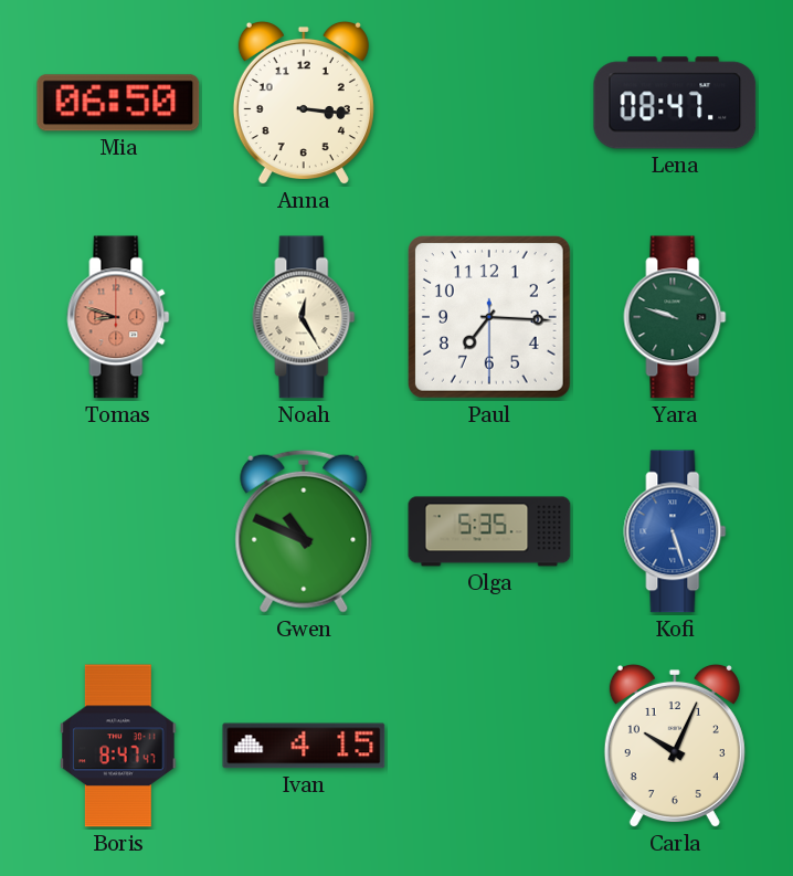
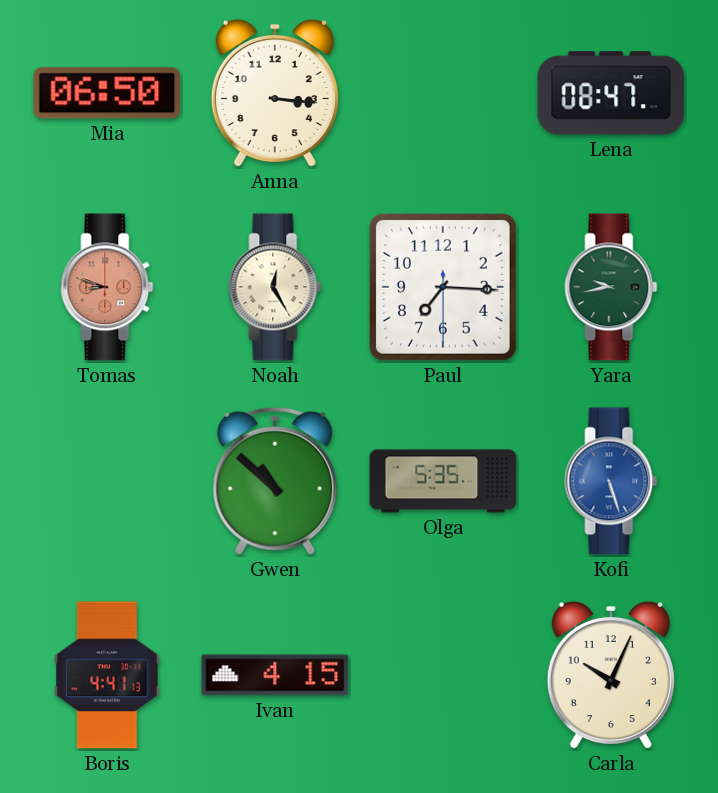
Yara: 9:48 -> 9:43
Gwen: 10:49 -> 10:52
Boris: 8:47 -> 4:41
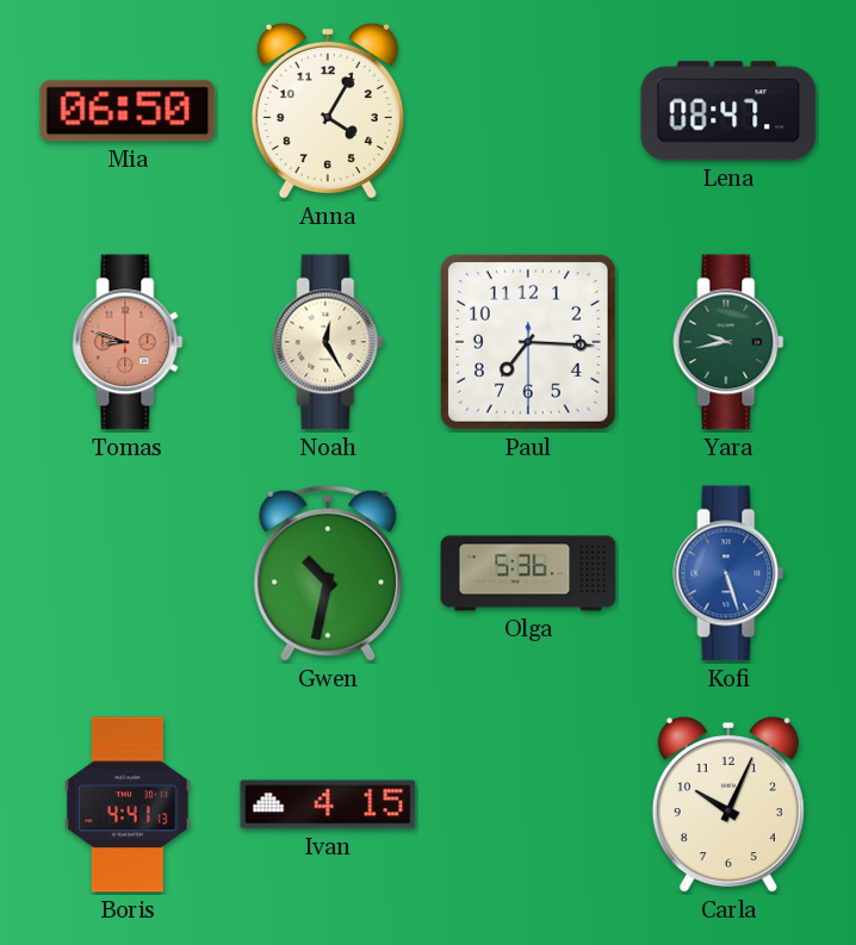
Anna: 3:16 -> 4:05
Gwen: 10:52 -> 10:32
Olga: 5:35 -> 5:36
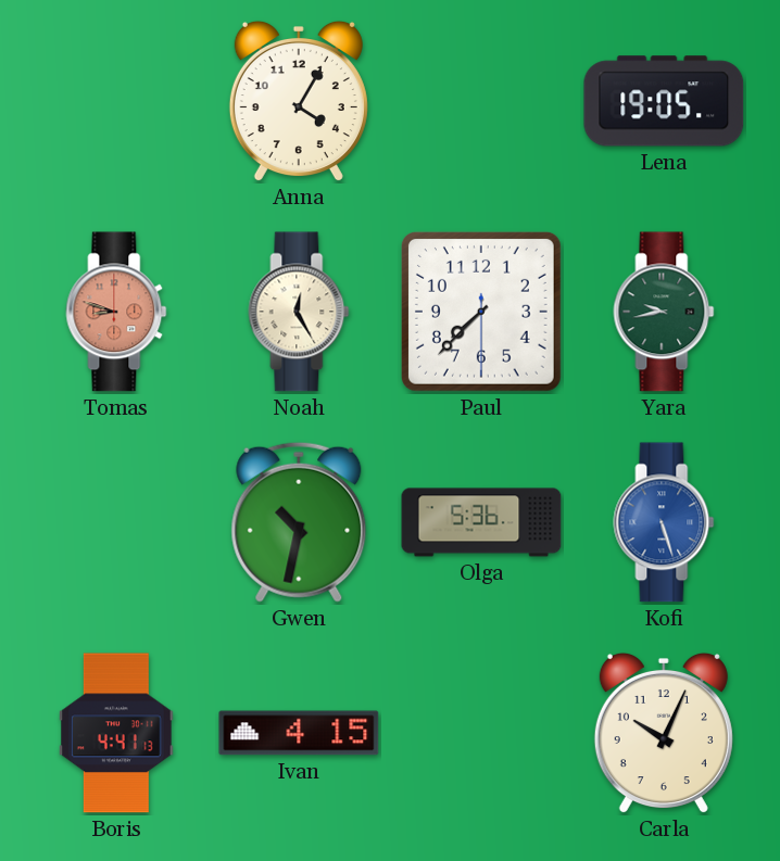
Mia: 06:50 -> none
Lena: 08:47 -> 19:05
Paul: 7:15 -> 7:37
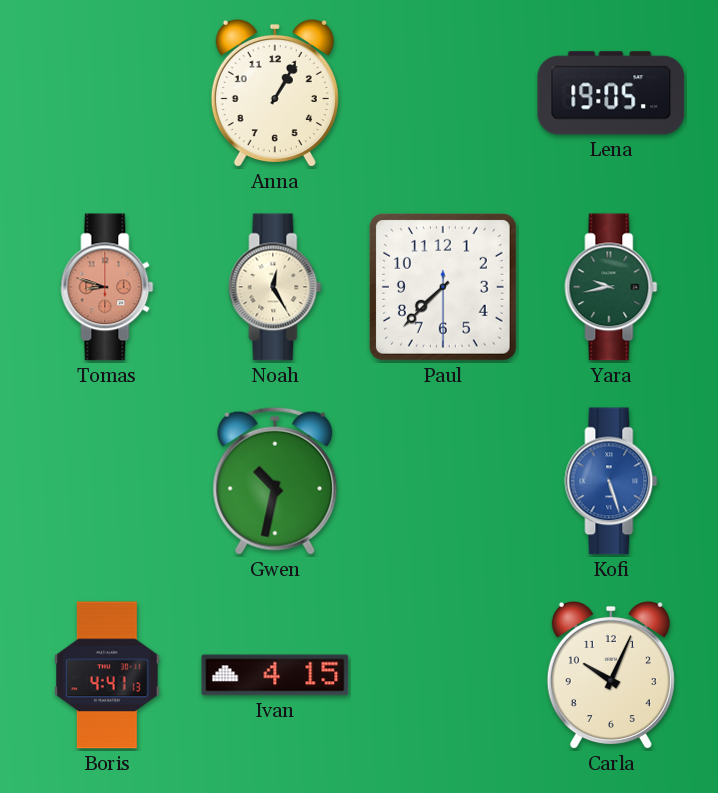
Anna: 4:05 -> 1:05
Olga: 5:36 -> none
